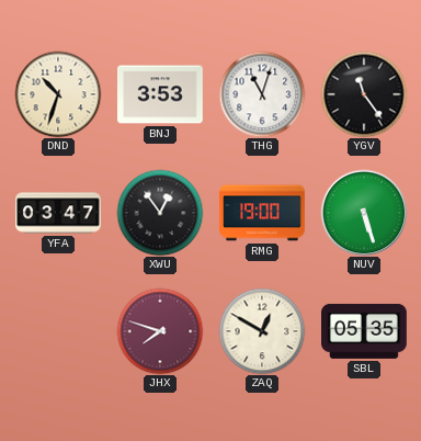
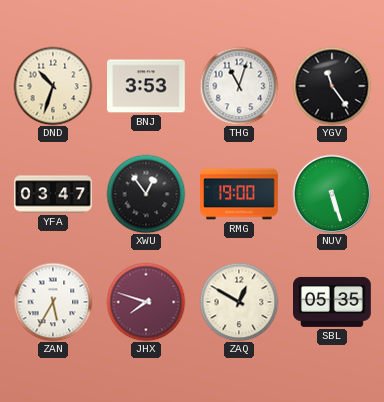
ZAN: none -> 5:35
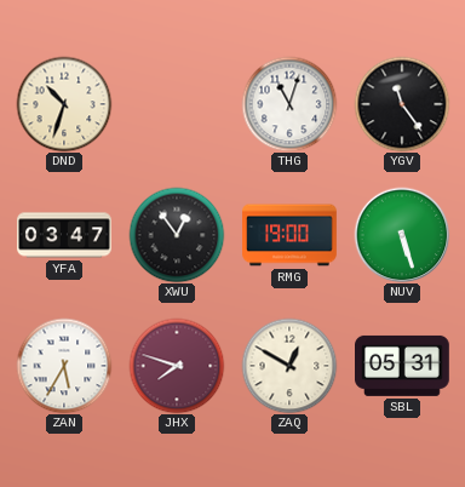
BNJ: 3:53 -> none
SBL: 05:35 -> 05:31
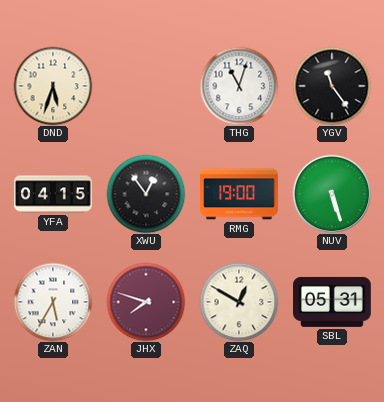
DND: 10:33 -> 5:33
YFA: 03:47 -> 04:15
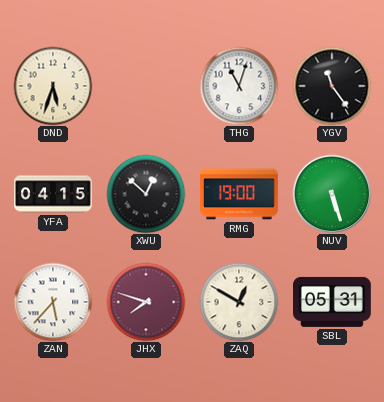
XWU: 12:54 -> 12:52
ZAN: 5:35 -> 5:37
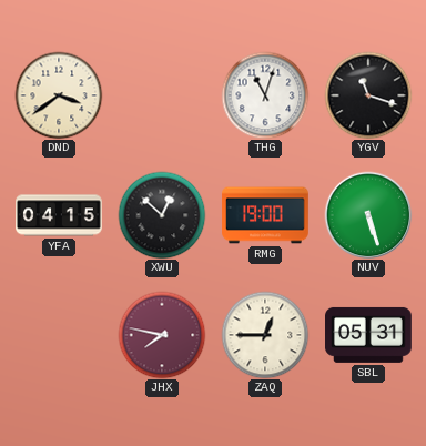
DND: 5:33 -> 3:39
YGV: 11:24 -> 11:18
ZAN: 5:37 -> none
JHX: 7:48 -> 7:47
ZAQ: 12:50 -> 12:45
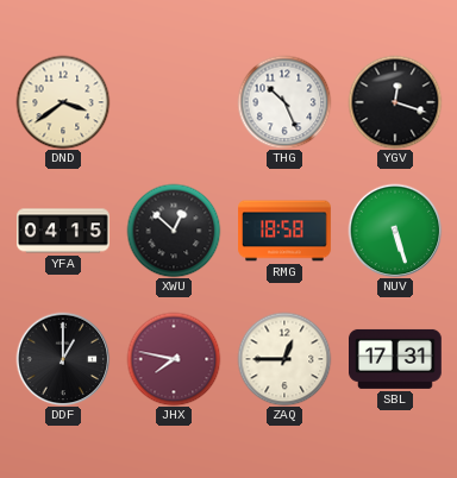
THG: 11:03 -> 10:26
YGV: 11:18 -> 12:18
RMG: 19:00 -> 18:58
DDF: none -> 1:00
SBL: 05:31 -> 17:31
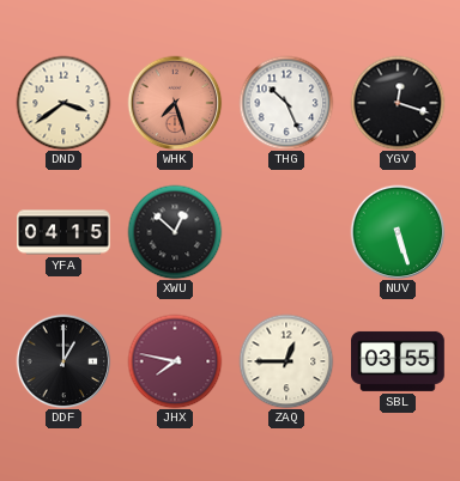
WHK: none -> 7:27
RMG: 18:58 -> none
SBL: 17:31 -> 03:55
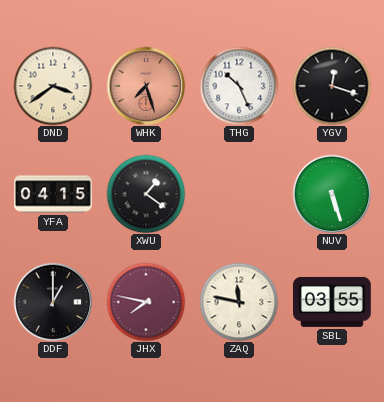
XWU: 12:52 -> 1:21
ZAQ: 12:45 -> 11:47
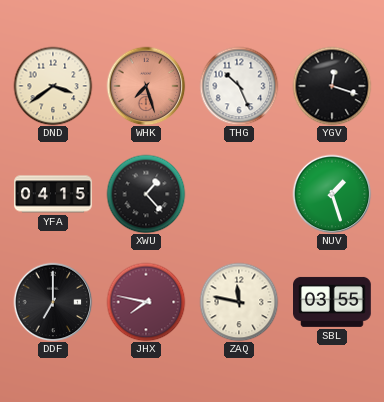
XWU: 1:21 -> 1:23
NUV: 5:27 -> 1:27
DDF: 1:00 -> 7:00
